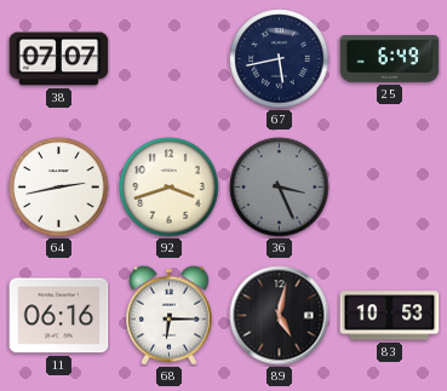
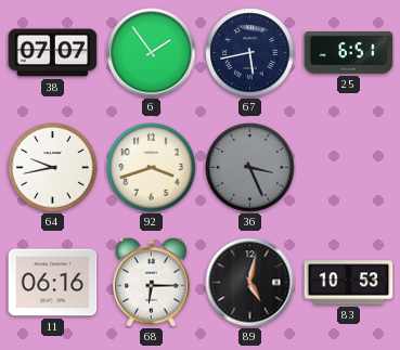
6: none -> 1:54
25: 6:49 -> 6:51
64: 2:43 -> 9:43
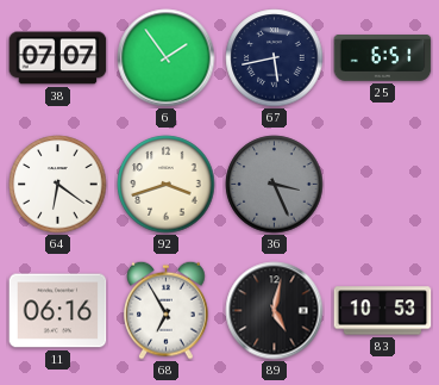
64: 9:43 -> 6:21
68: 6:15 -> 6:55
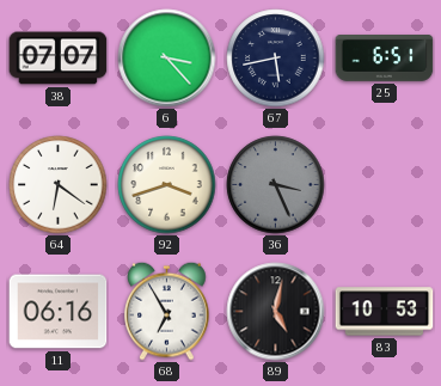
6: 1:54 -> 3:23
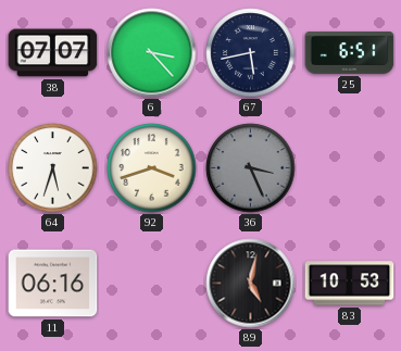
64: 6:21 -> 5:33
68: 6:55 -> none
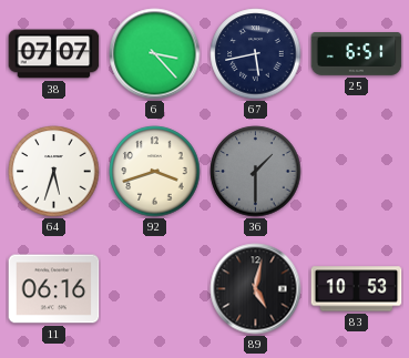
36: 3:26 -> 1:30
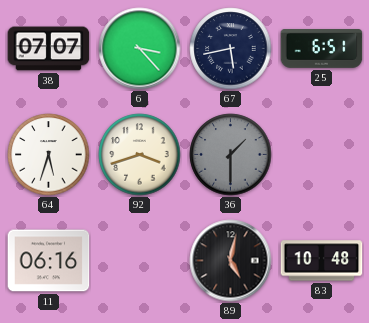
83: 10:53 -> 10:48
